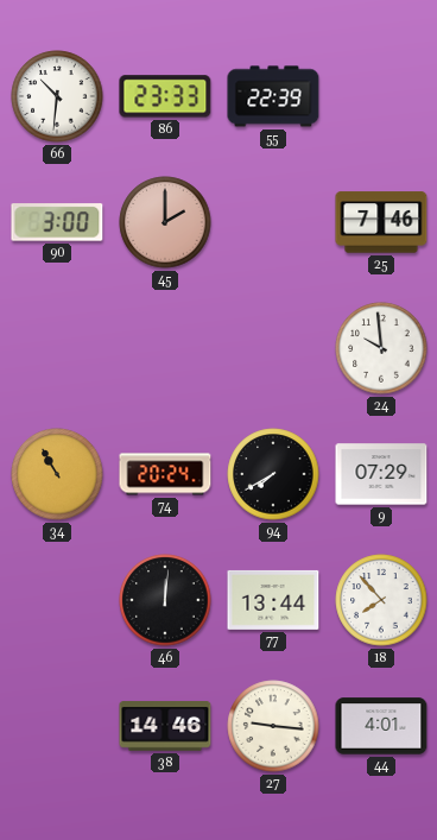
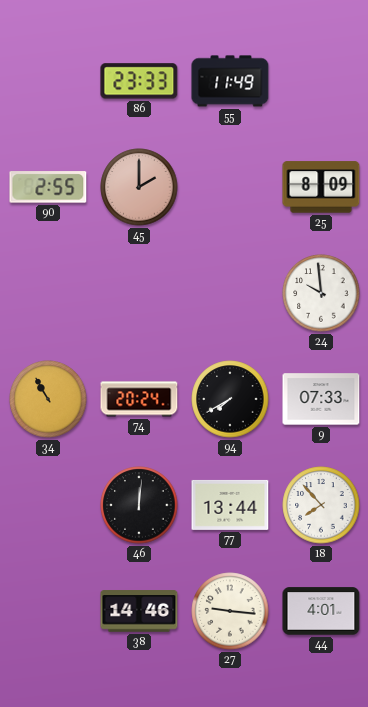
66: 10:31 -> none
55: 22:39 -> 11:49
90: 3:00 -> 2:55
25: 7:46 -> 8:09
9: 07:29 -> 07:33
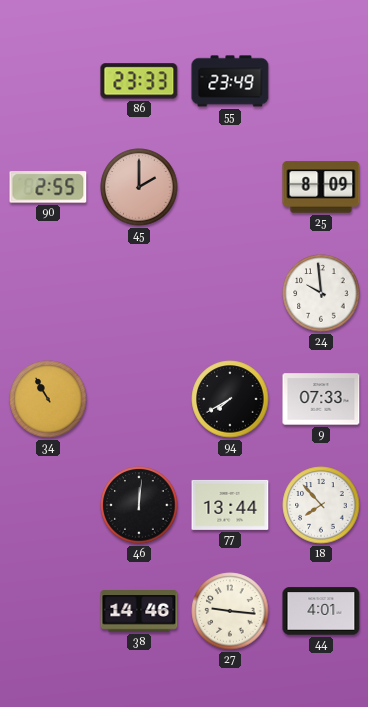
55: 11:49 -> 23:49
74: 20:24 -> none
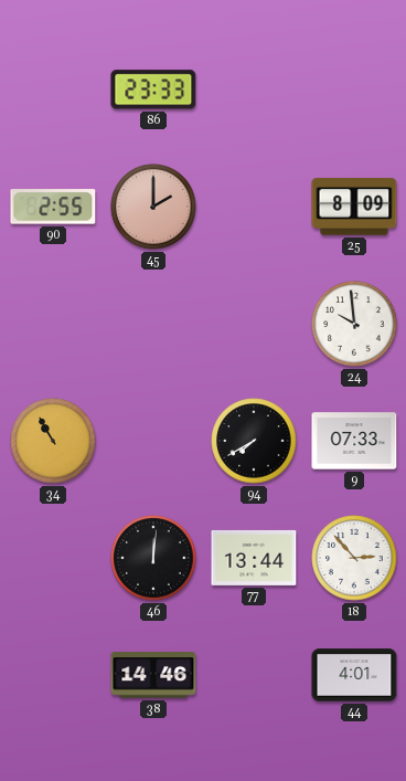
55: 23:49 -> none
18: 7:53 -> 2:53
27: 9:16 -> none
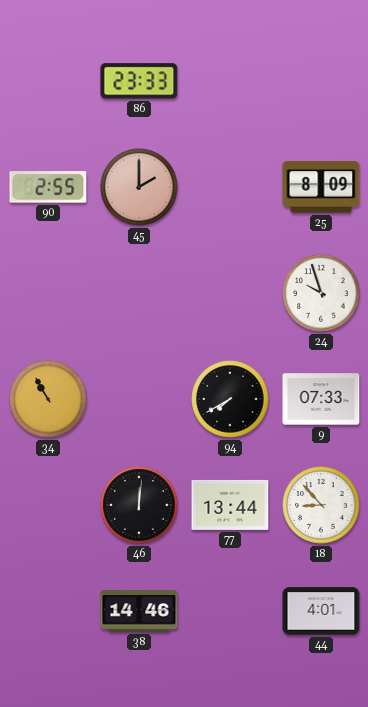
24: 9:59 -> 9:57
18: 2:53 -> 8:53
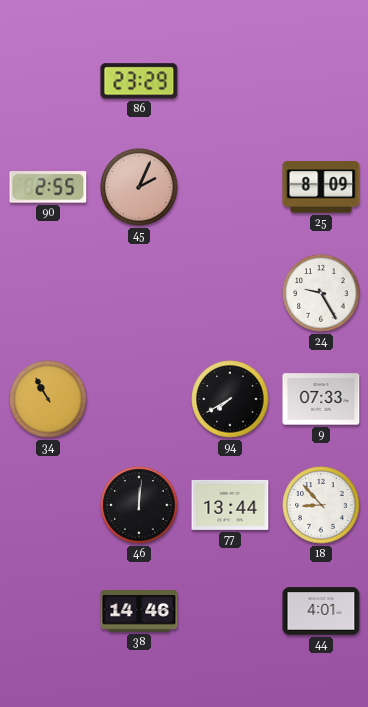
86: 23:33 -> 23:29
45: 2:00 -> 2:04
24: 9:57 -> 9:25
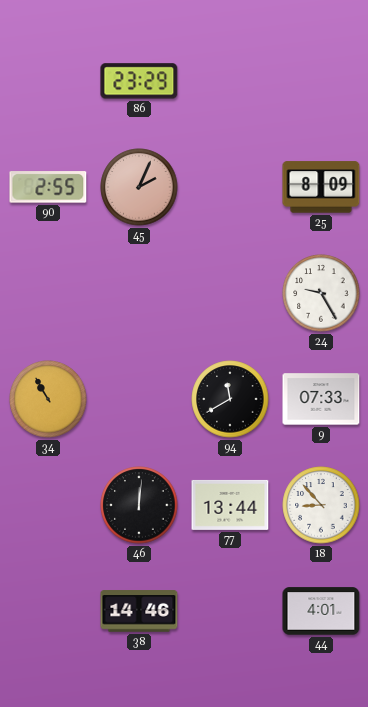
94: 7:40 -> 11:40
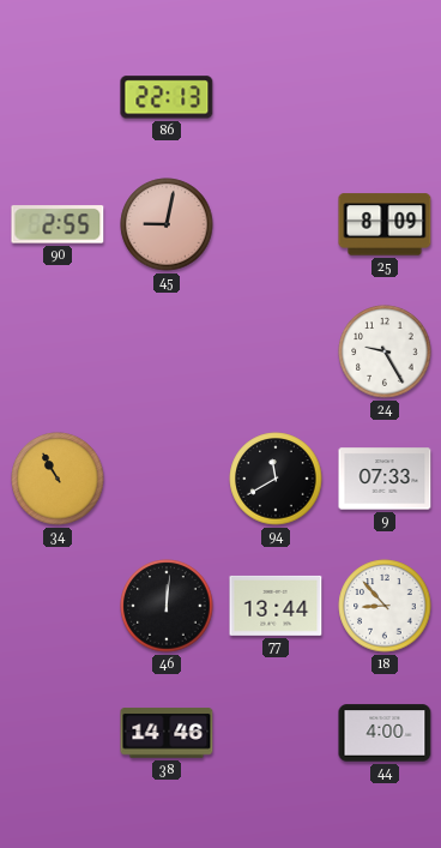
86: 23:29 -> 22:13
45: 2:04 -> 9:02
44: 4:01 -> 4:00
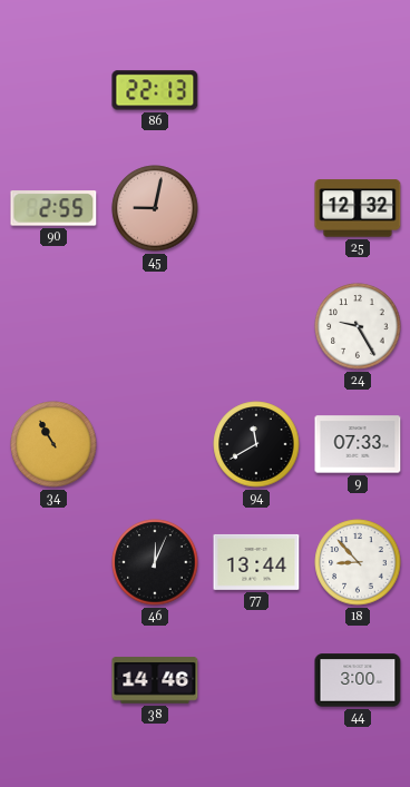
25: 8:09 -> 12:32
46: 12:01 -> 12:04
44: 4:00 -> 3:00
